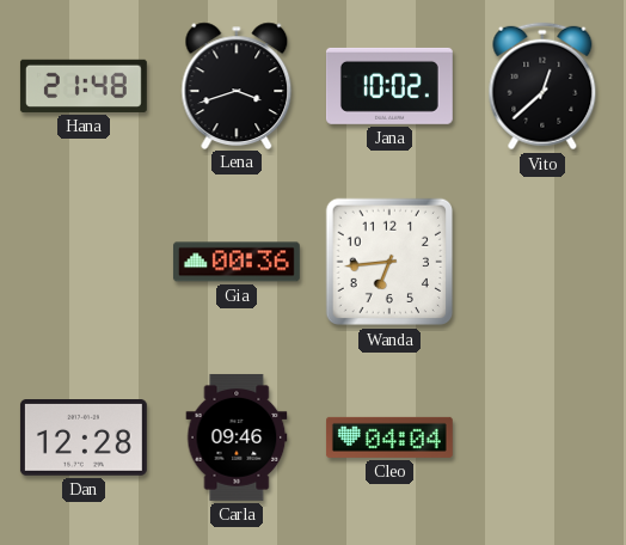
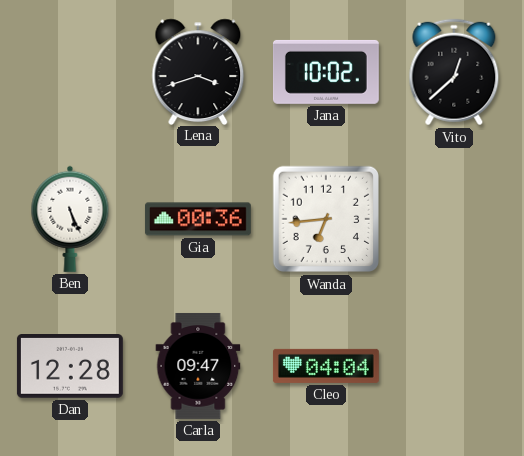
Hana: 21:48 -> none
Ben: none -> 5:26
Carla: 09:46 -> 09:47
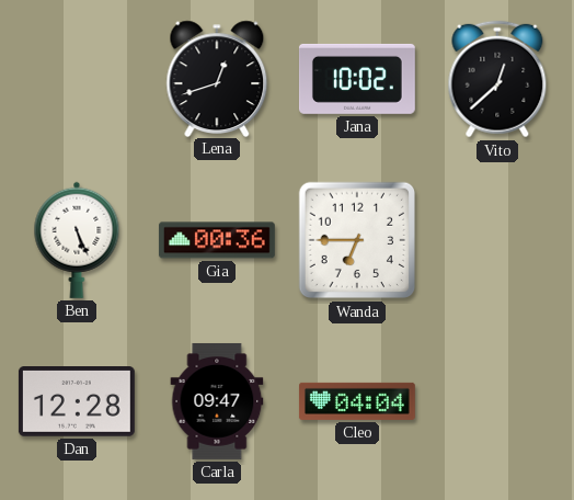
Lena: 3:42 -> 12:42
Wanda: 6:44 -> 6:45
